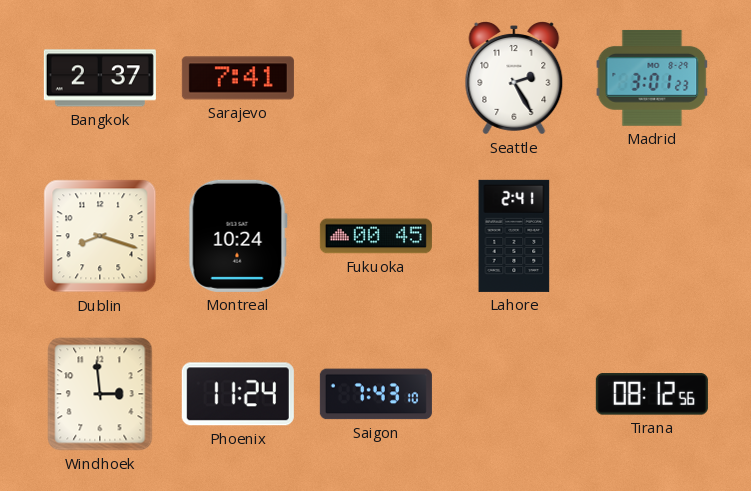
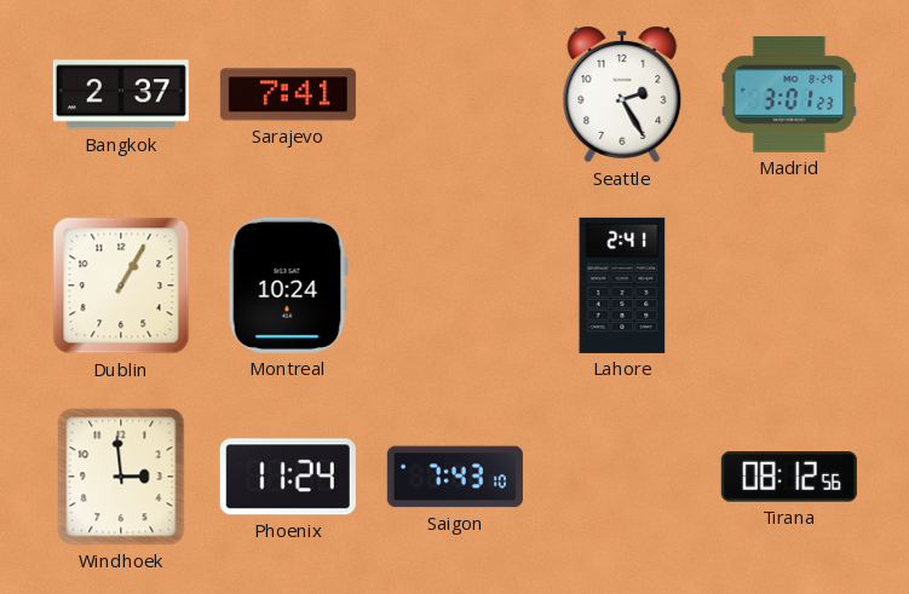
Dublin: 8:18 -> 1:05
Fukuoka: 00:45 -> none
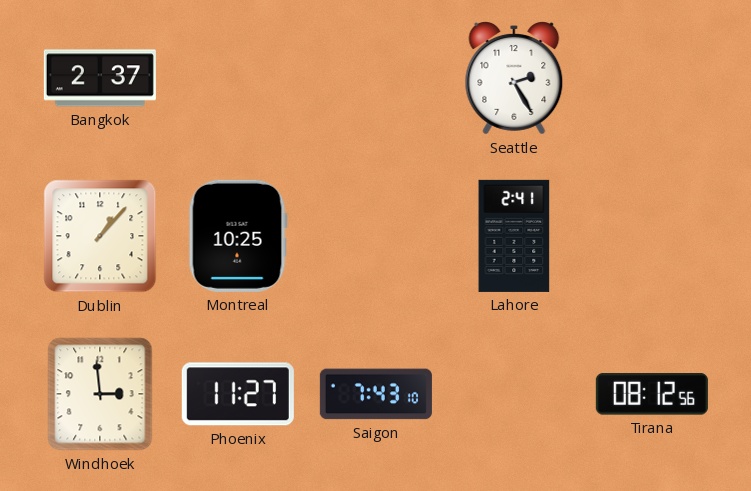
Sarajevo: 7:41 -> none
Madrid: 3:01 -> none
Dublin: 1:05 -> 1:07
Montreal: 10:24 -> 10:25
Phoenix: 11:24 -> 11:27
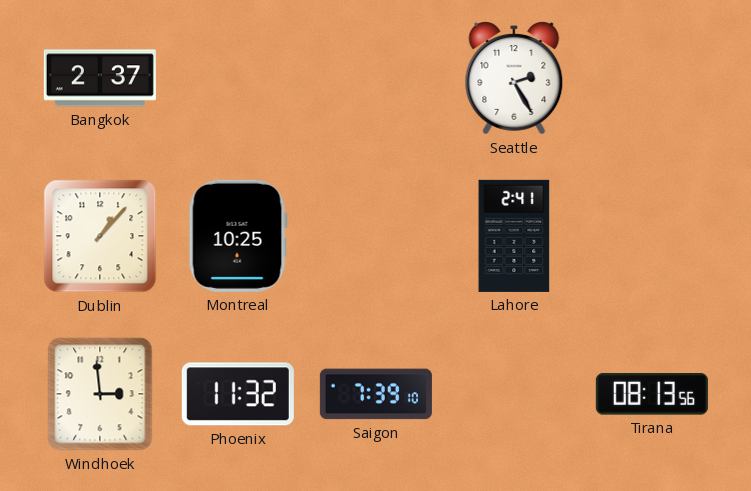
Phoenix: 11:27 -> 11:32
Saigon: 7:43 -> 7:39
Tirana: 08:12 -> 08:13
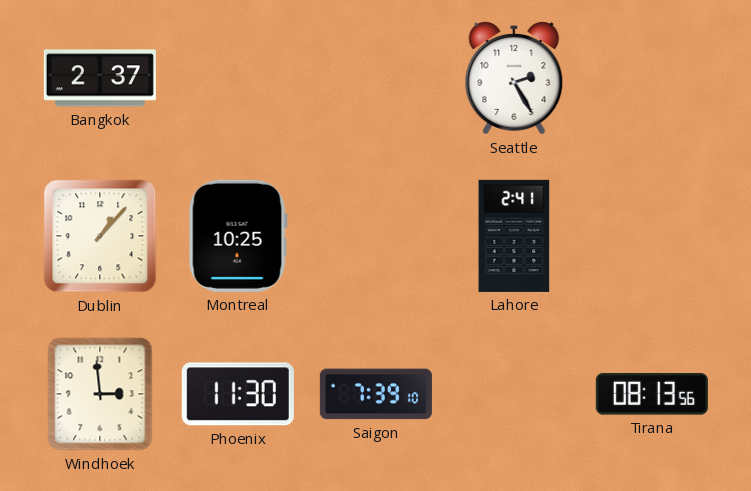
Phoenix: 11:32 -> 11:30
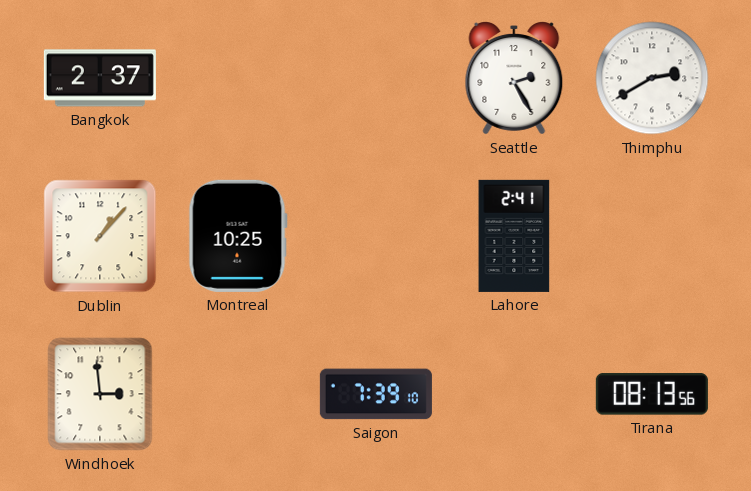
Thimphu: none -> 2:40
Phoenix: 11:30 -> none
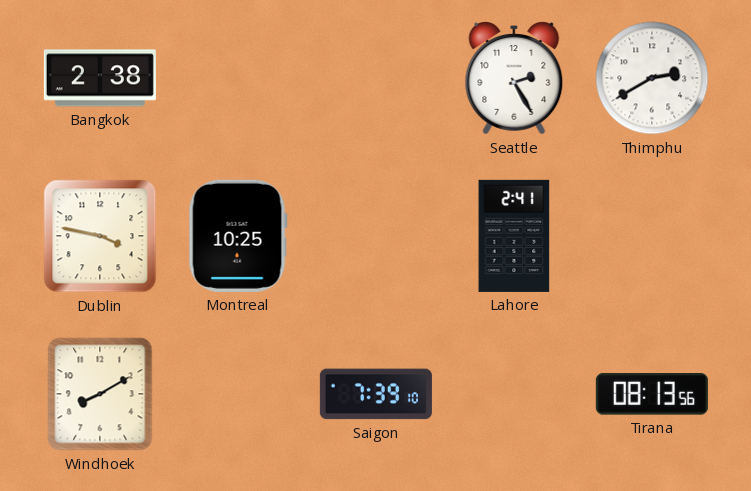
Bangkok: 2:37 -> 2:38
Dublin: 1:07 -> 3:47
Windhoek: 2:59 -> 8:10
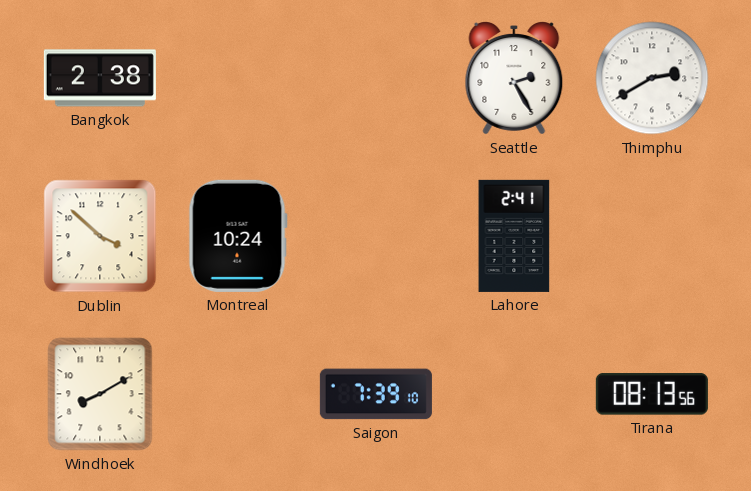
Dublin: 3:47 -> 3:52
Montreal: 10:25 -> 10:24
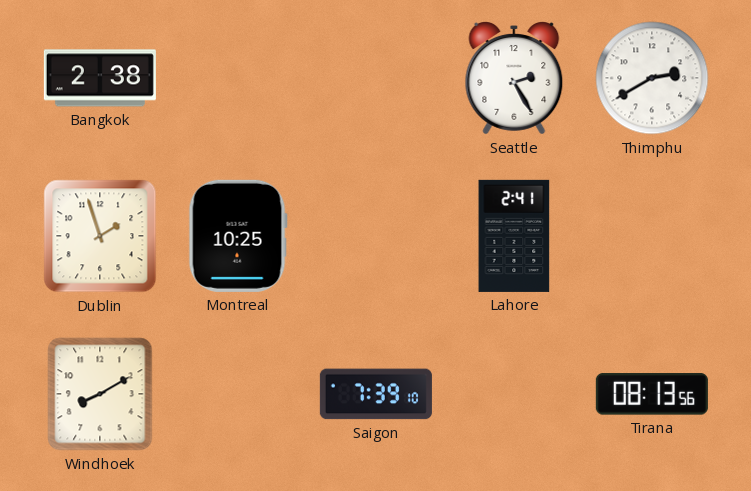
Dublin: 3:52 -> 1:57
Montreal: 10:24 -> 10:25
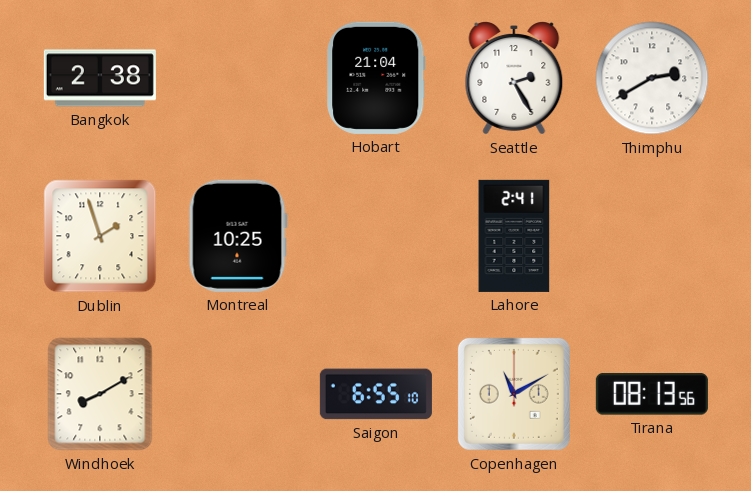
Hobart: none -> 21:04
Saigon: 7:39 -> 6:55
Copenhagen: none -> 11:10
